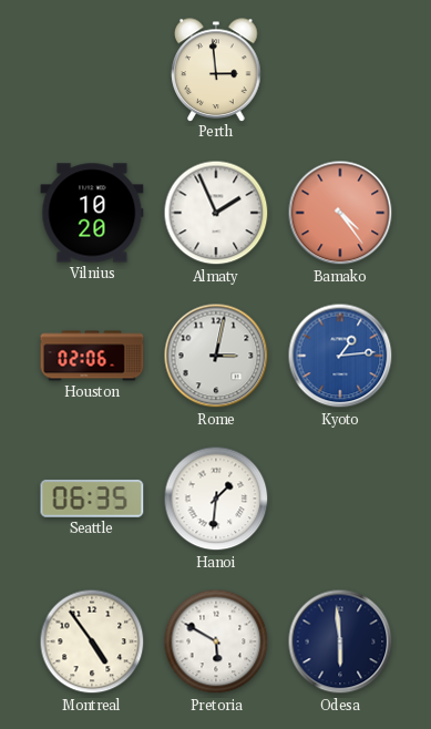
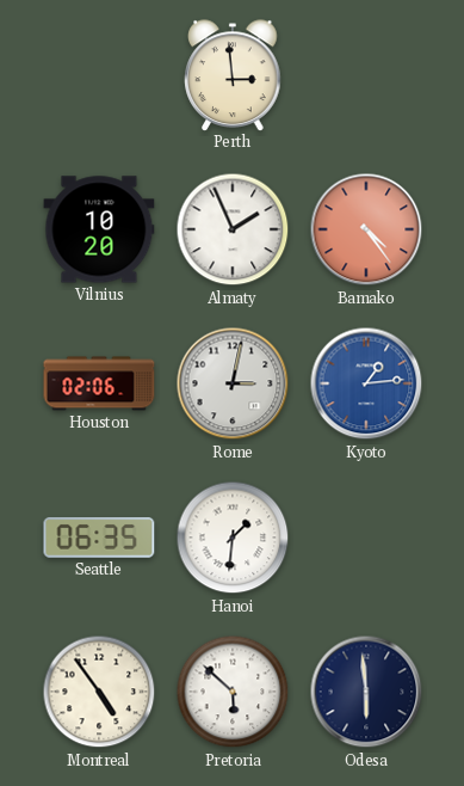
Pretoria: 5:50 -> 5:52
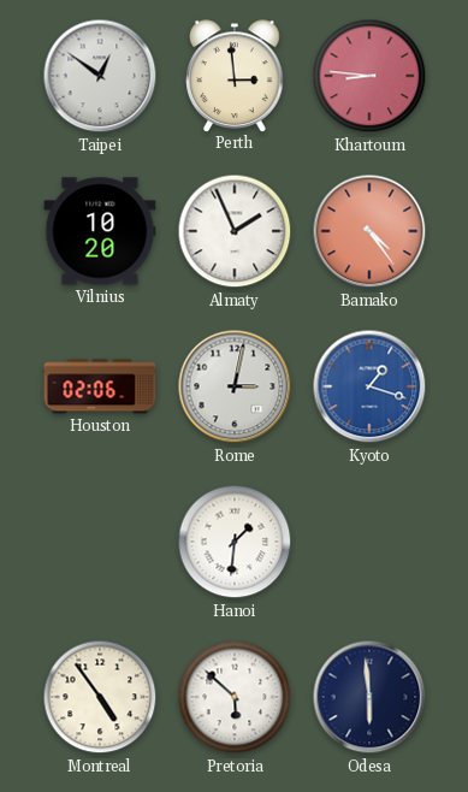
Taipei: none -> 12:51
Khartoum: none -> 8:46
Kyoto: 1:14 -> 1:18
Seattle: 06:35 -> none
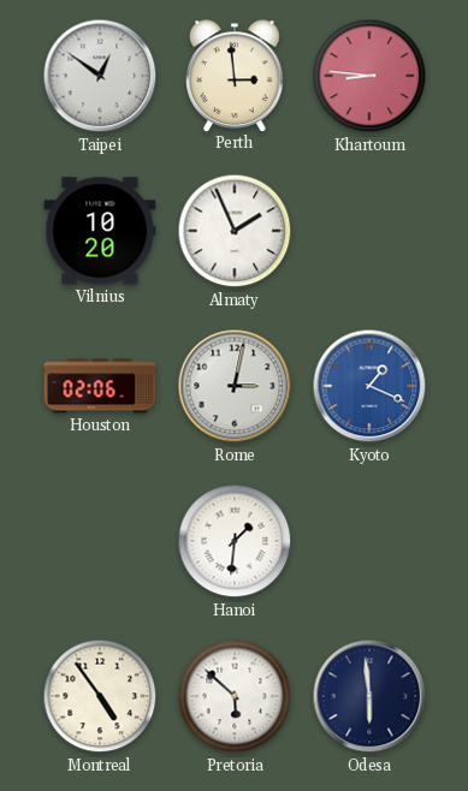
Bamako: 4:24 -> none
Kyoto: 1:18 -> 1:19
